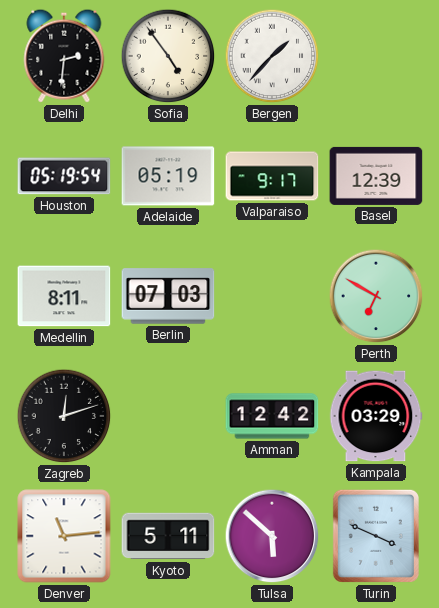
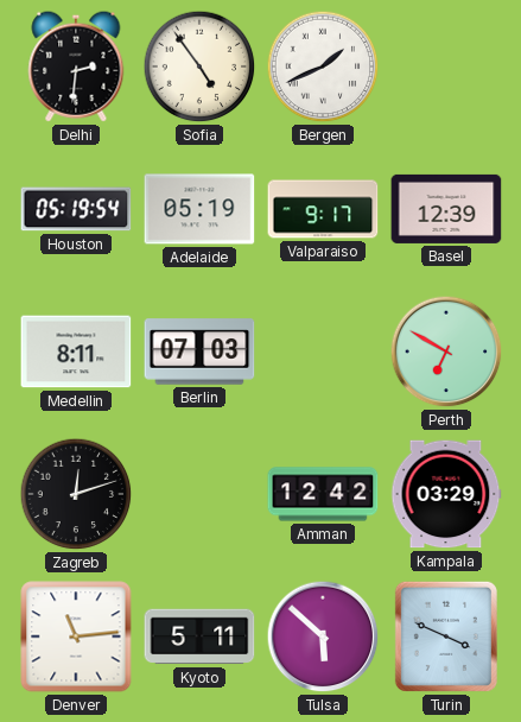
Bergen: 1:37 -> 1:41
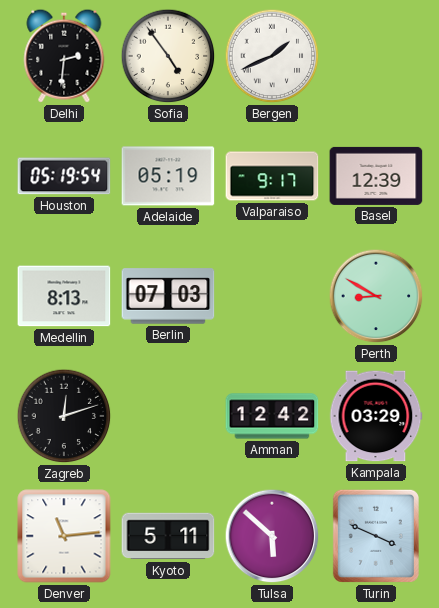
Medellin: 8:11 -> 8:13
Perth: 6:50 -> 8:50
